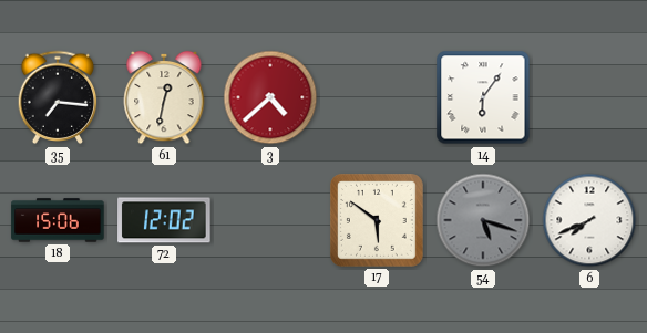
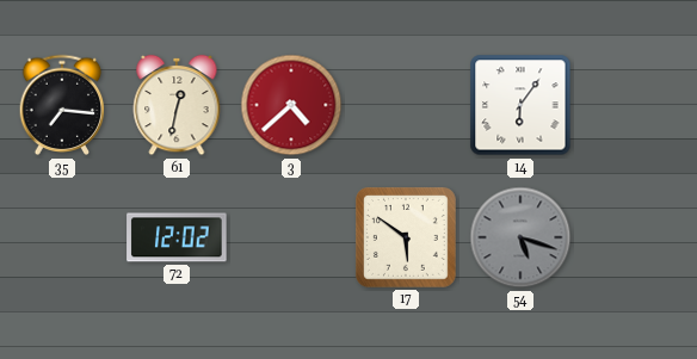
18: 15:06 -> none
6: 7:41 -> none
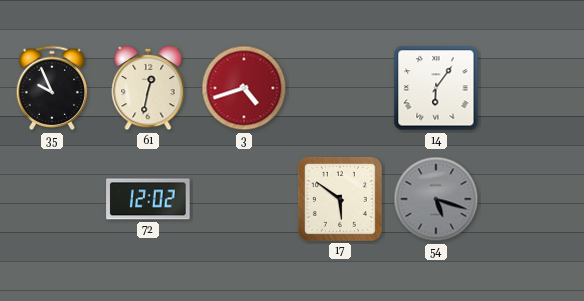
35: 7:16 -> 9:56
3: 4:38 -> 4:42
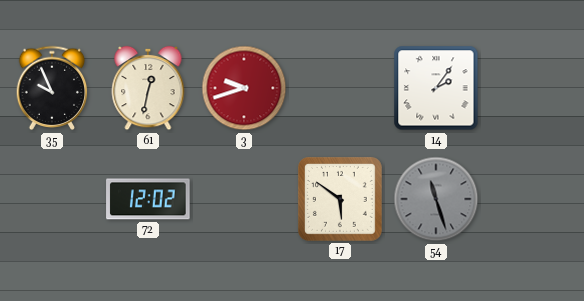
3: 4:42 -> 9:42
14: 6:06 -> 2:06
54: 5:18 -> 11:27
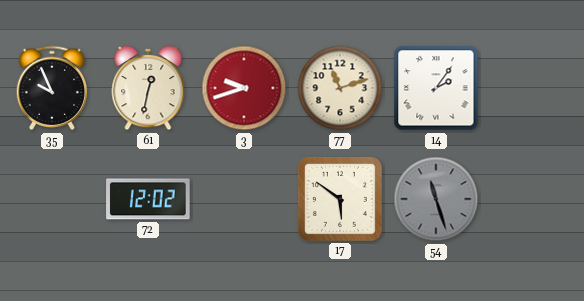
77: none -> 11:12
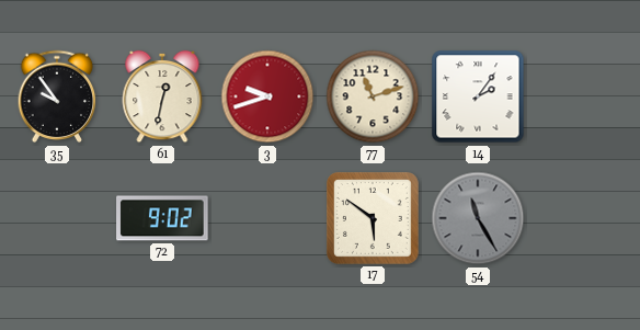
35: 9:56 -> 9:54
72: 12:02 -> 9:02
54: 11:27 -> 11:25
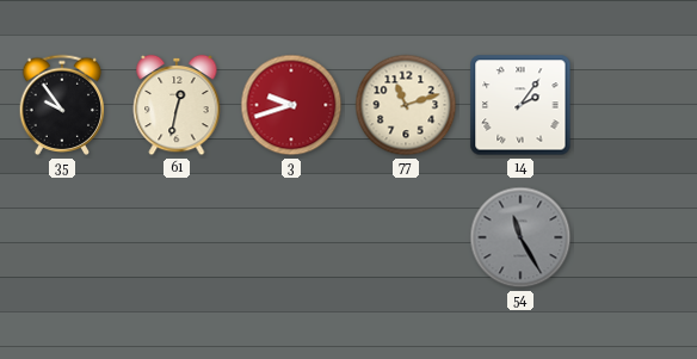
72: 9:02 -> none
17: 5:51 -> none
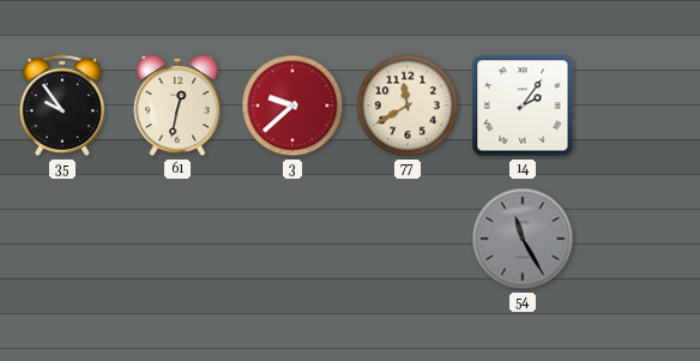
3: 9:42 -> 9:38
77: 11:12 -> 11:40
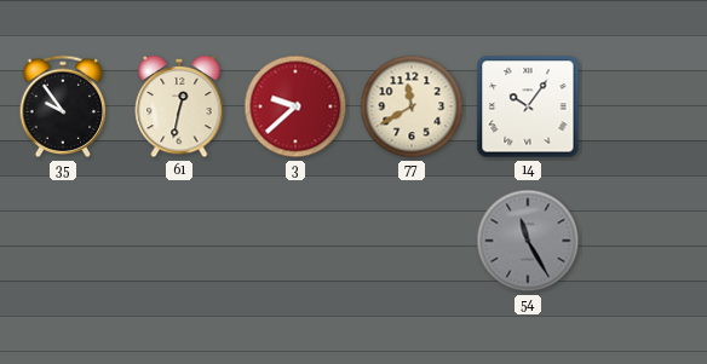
14: 2:06 -> 10:06
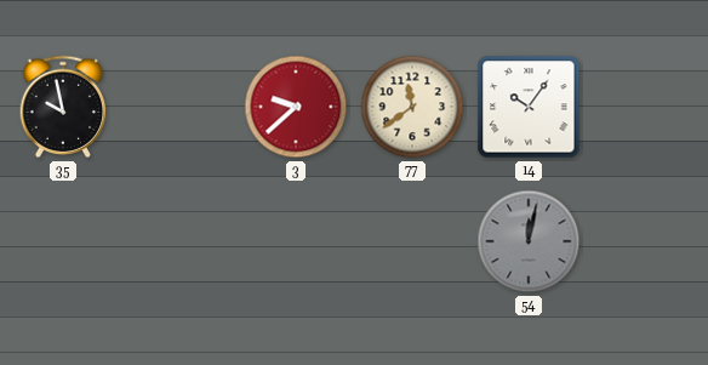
35: 9:54 -> 9:58
61: 12:32 -> none
77: 11:40 -> 11:39
54: 11:25 -> 12:02
